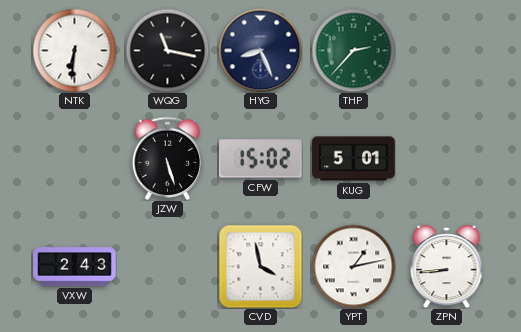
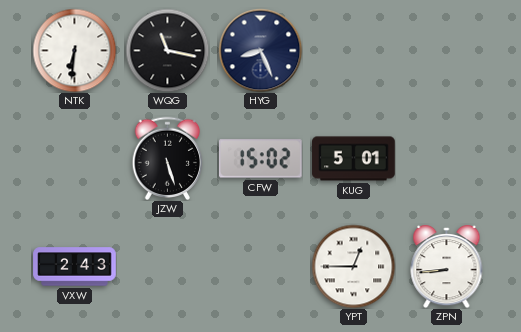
THP: 2:37 -> none
CVD: 3:58 -> none
YPT: 1:13 -> 12:45
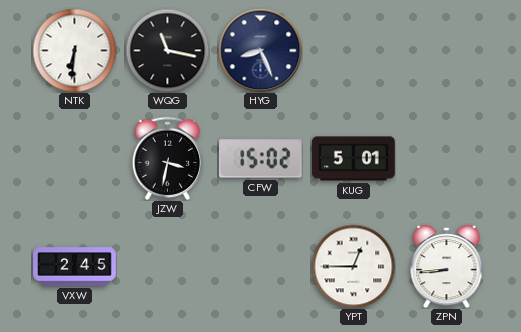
JZW: 5:27 -> 3:32
VXW: 2:43 -> 2:45
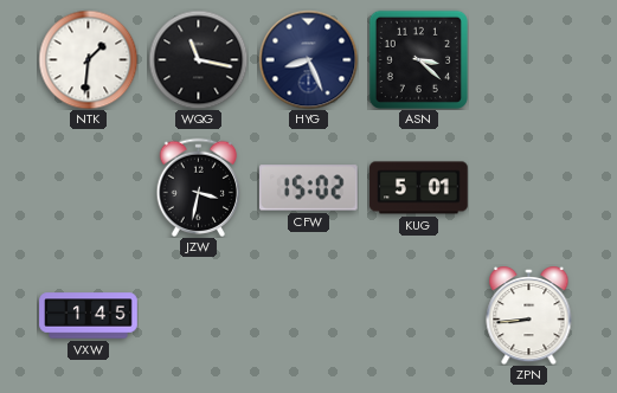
NTK: 6:31 -> 1:31
ASN: none -> 3:22
VXW: 2:45 -> 1:45
YPT: 12:45 -> none
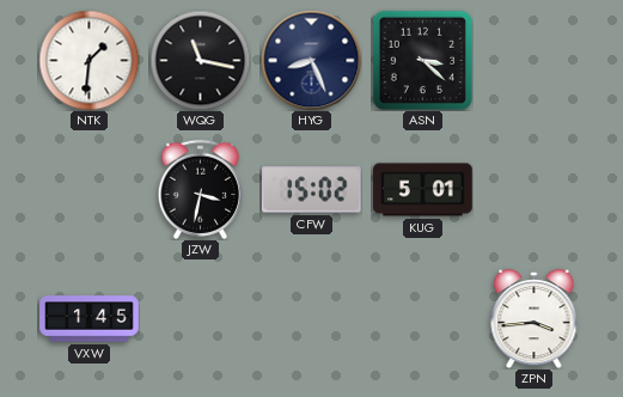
ZPN: 8:44 -> 3:44
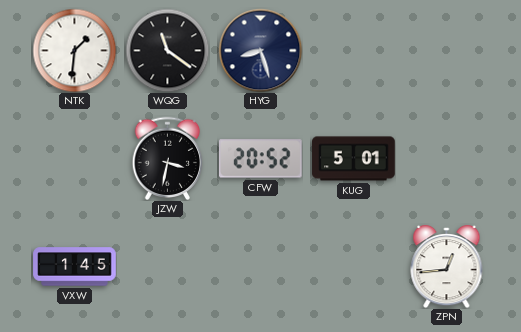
WQG: 11:17 -> 11:21
HYG: 8:26 -> 8:27
ASN: 3:22 -> none
CFW: 15:02 -> 20:52
ZPN: 3:44 -> 12:44
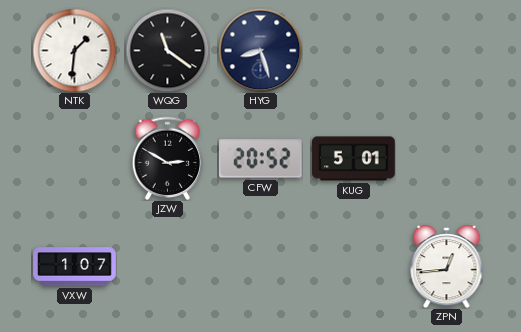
JZW: 3:32 -> 2:50
VXW: 1:45 -> 1:07
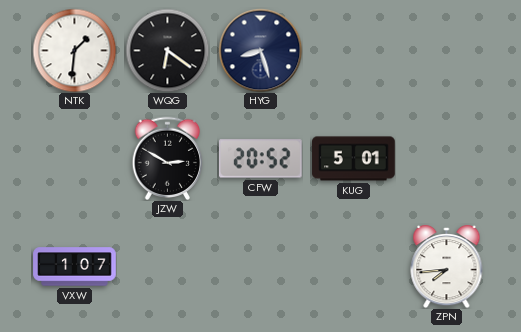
WQG: 11:21 -> 6:21
ZPN: 12:44 -> 7:44
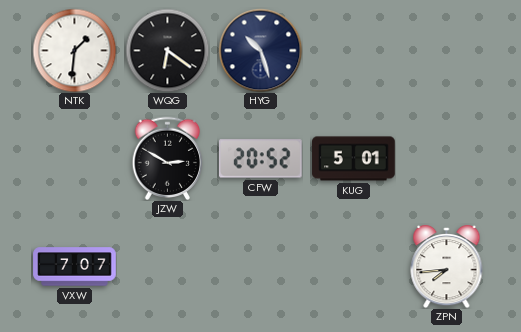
HYG: 8:27 -> 10:27
VXW: 1:07 -> 7:07
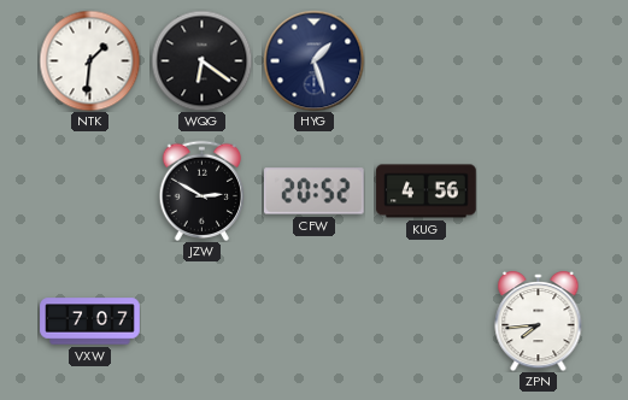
HYG: 10:27 -> 1:27
KUG: 5:01 -> 4:56
